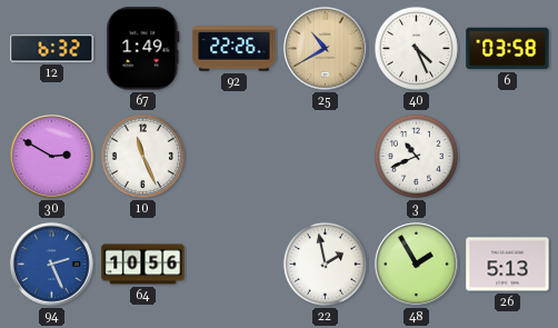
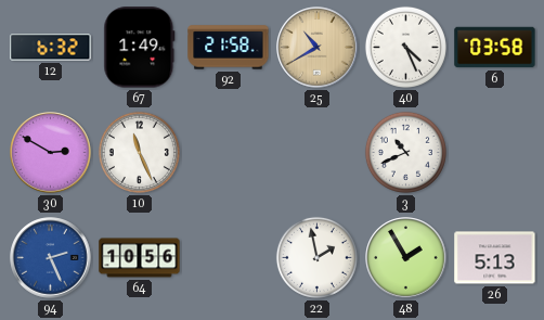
92: 22:26 -> 21:58
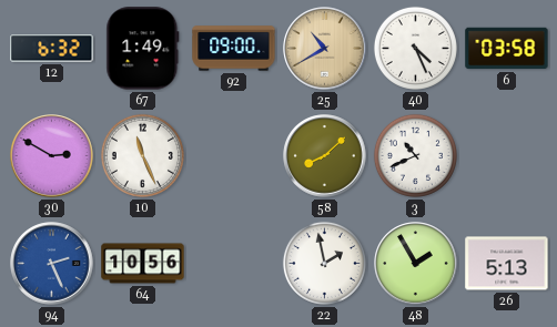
92: 21:58 -> 09:00
58: none -> 8:08
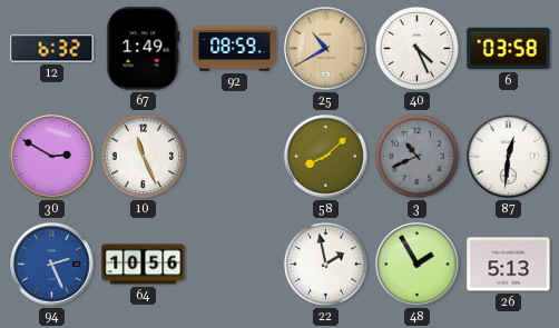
92: 09:00 -> 08:59
3 dial: white -> grey
87: none -> 12:31
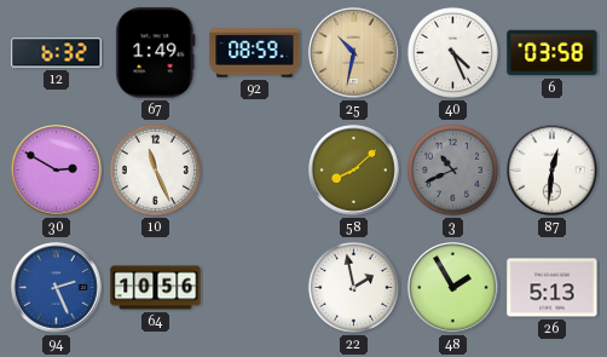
25: 10:40 -> 10:32
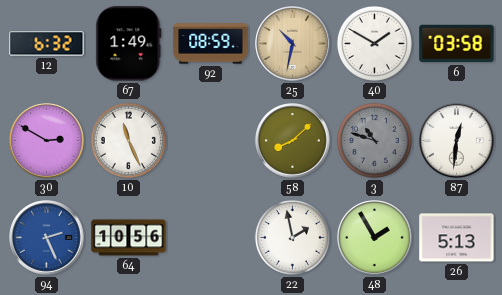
40: 4:26 -> 1:50
3: 10:41 -> 10:48
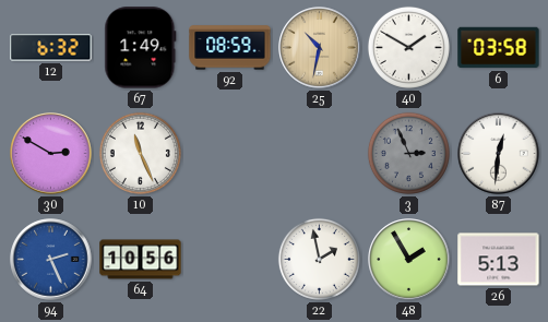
58: 8:08 -> none
3: 10:48 -> 2:56
